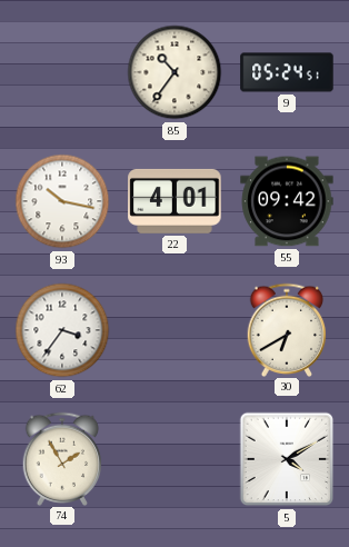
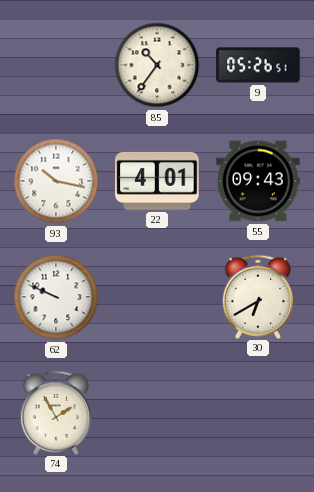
9: 05:24 -> 05:26
55: 09:42 -> 09:43
62: 3:36 -> 9:49
5: 4:10 -> none
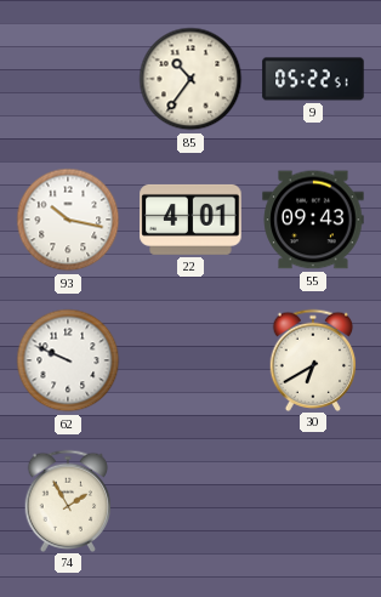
9: 05:26 -> 05:22
